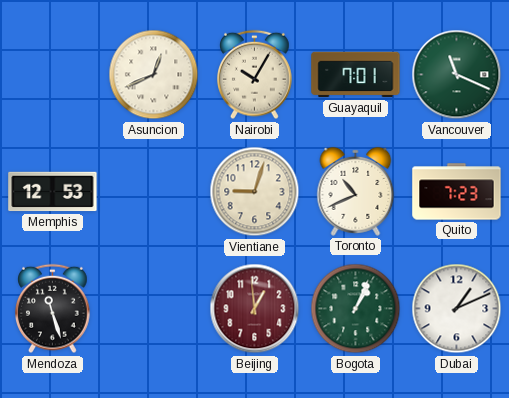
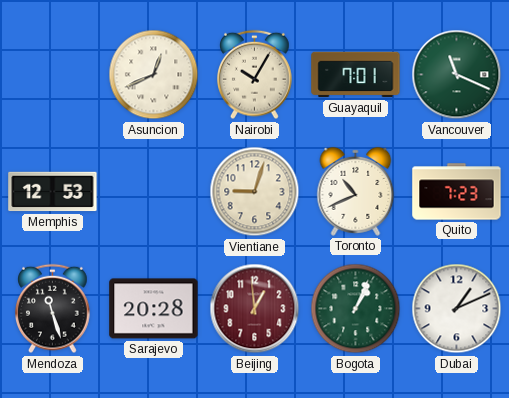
Sarajevo: none -> 20:28
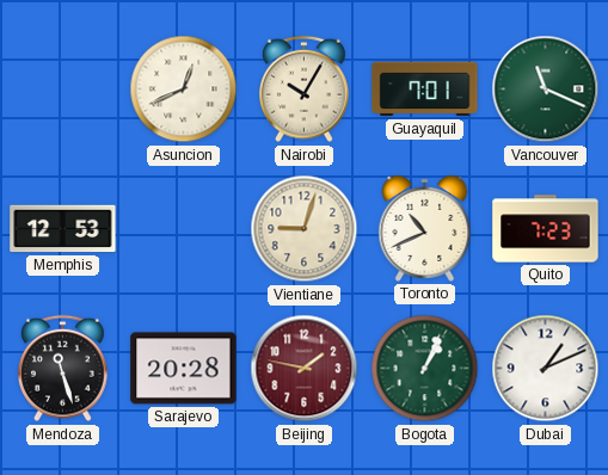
Beijing: 12:59 -> 1:47
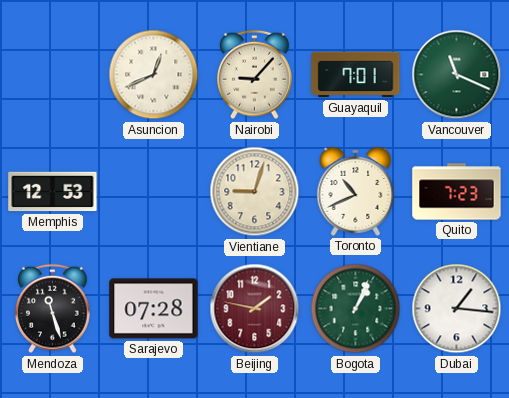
Nairobi: 10:05 -> 9:07
Sarajevo: 20:28 -> 07:28
Dubai: 1:11 -> 1:16
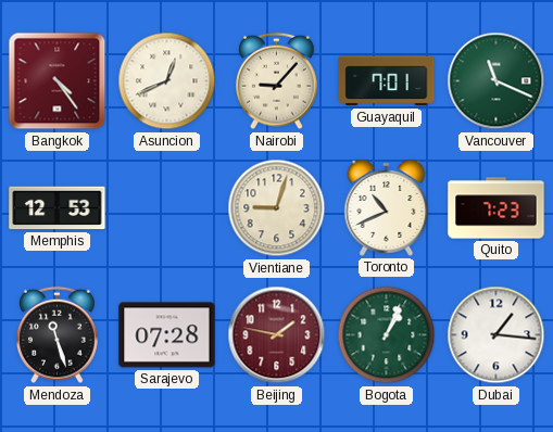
Bangkok: none -> 4:24
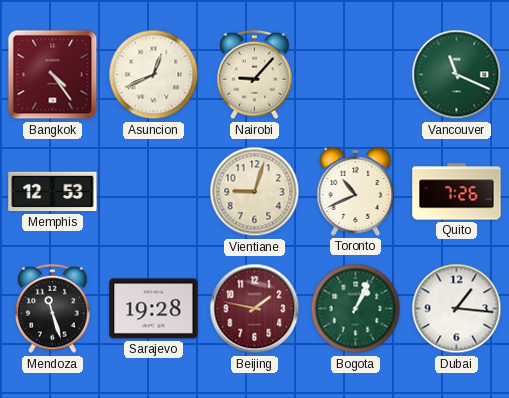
Guayaquil: 7:01 -> none
Quito: 7:23 -> 7:26
Sarajevo: 07:28 -> 19:28
